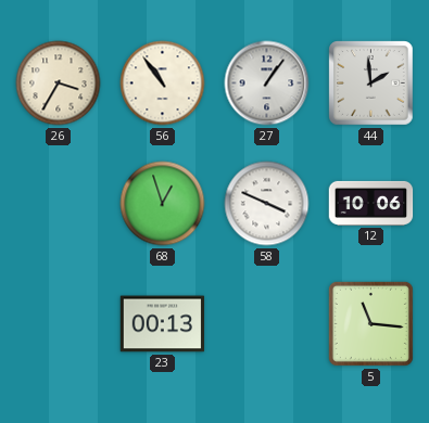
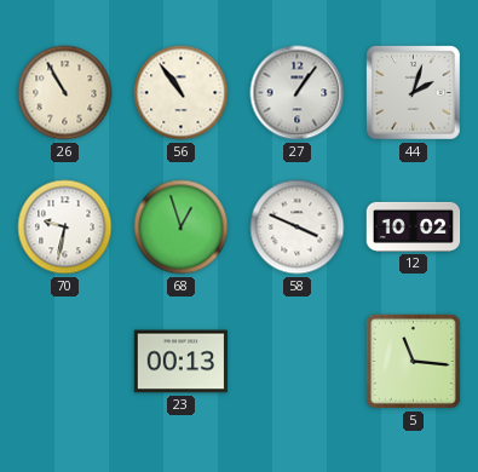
26: 3:35 -> 10:55
44: 1:59 -> 2:03
70: none -> 9:32
12: 10:06 -> 10:02
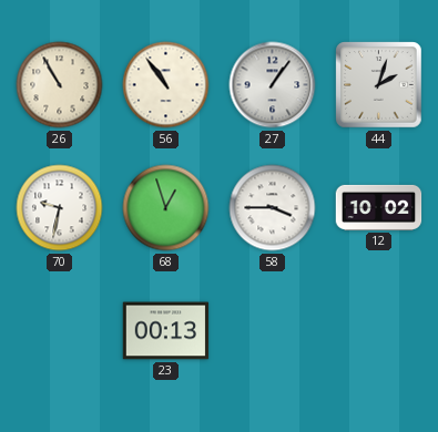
58: 3:49 -> 3:45
5: 11:16 -> none
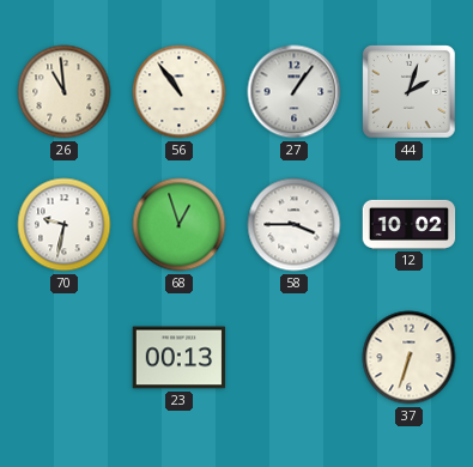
26: 10:55 -> 10:59
37: none -> 6:33
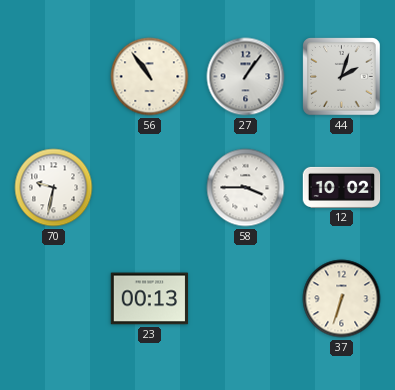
26: 10:59 -> none
68: 12:57 -> none
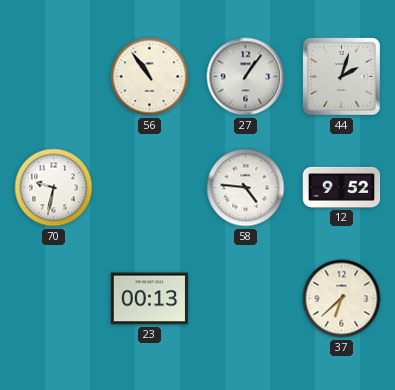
58: 3:45 -> 4:46
12: 10:02 -> 9:52
37: 6:33 -> 6:38
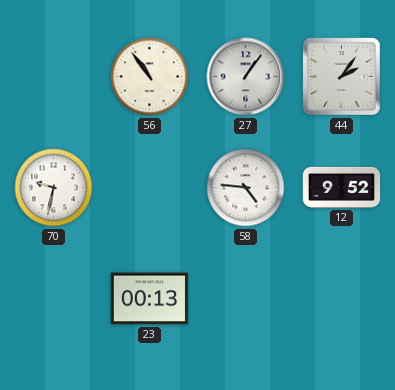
44: 2:03 -> 2:06
37: 6:38 -> none
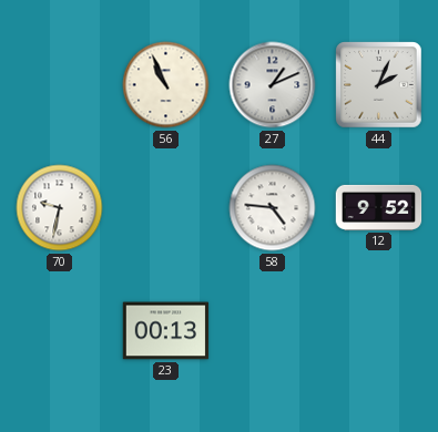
56: 10:54 -> 10:56
27: 1:06 -> 1:11
44: 2:06 -> 2:04
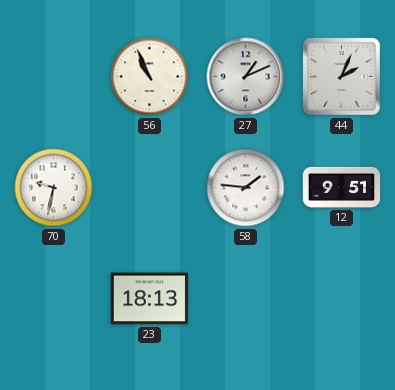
58: 4:46 -> 1:46
12: 9:52 -> 9:51
23: 00:13 -> 18:13
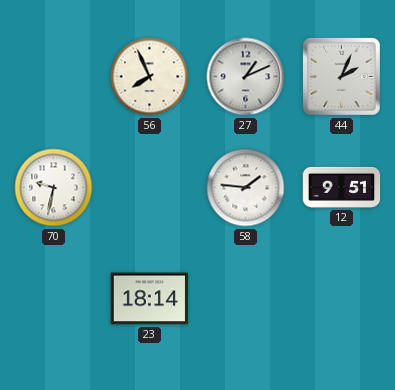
56: 10:56 -> 7:56
23: 18:13 -> 18:14
